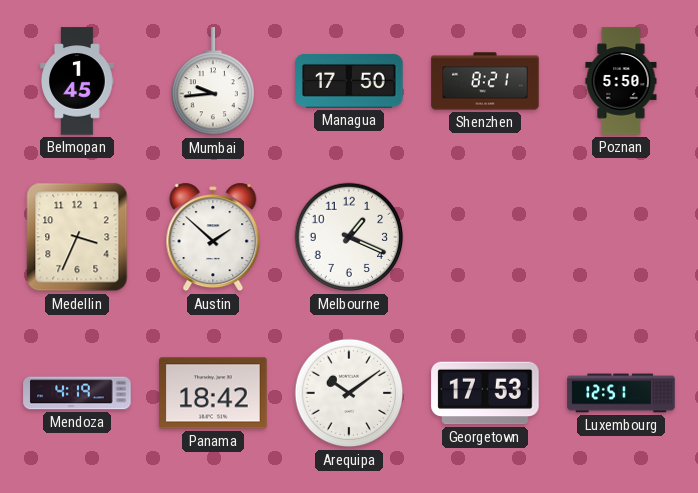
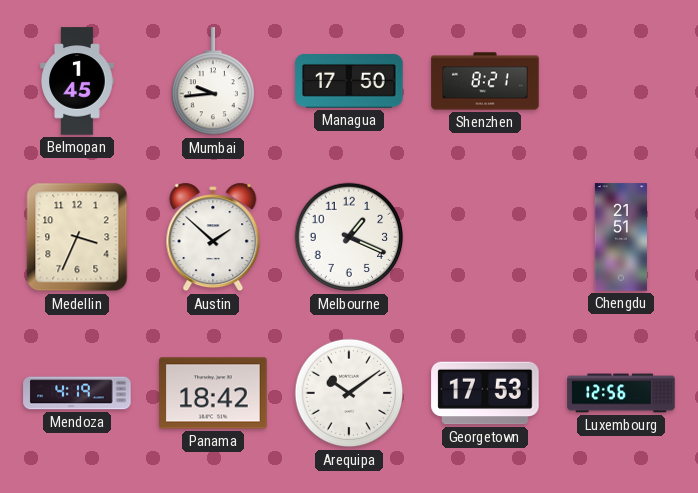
Poznan: 5:50 -> none
Chengdu: none -> 21:51
Luxembourg: 12:51 -> 12:56
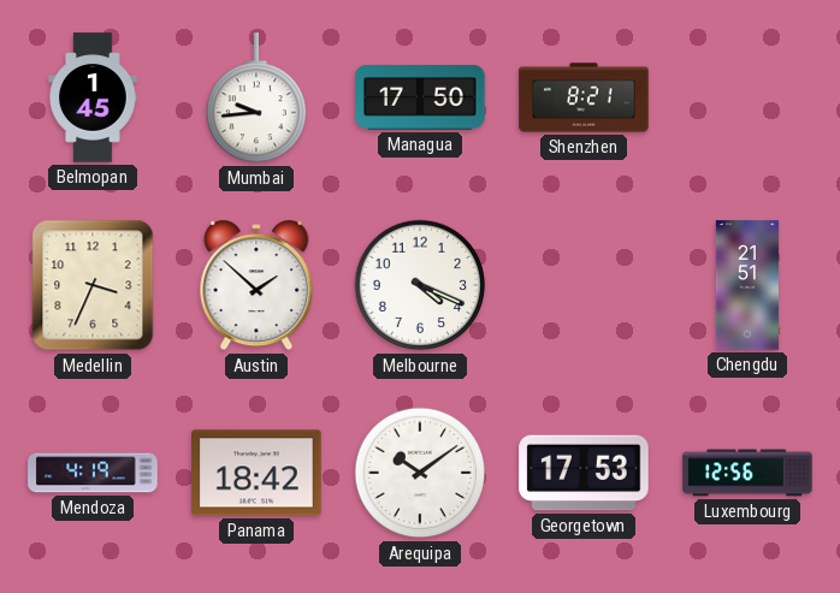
Melbourne: 1:19 -> 4:19
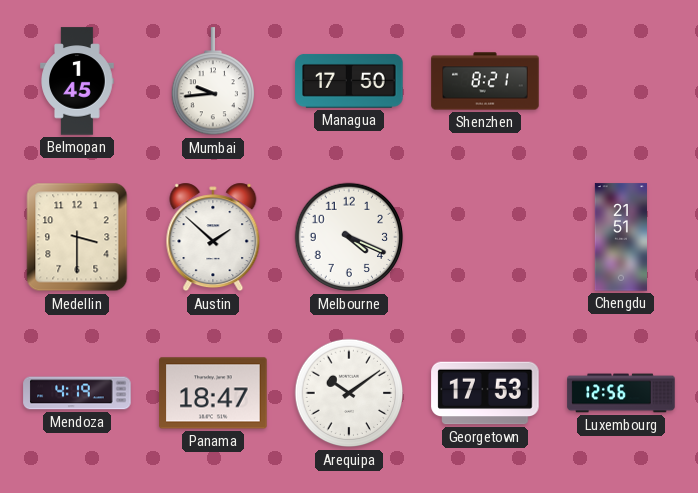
Medellin: 3:34 -> 3:30
Panama: 18:42 -> 18:47
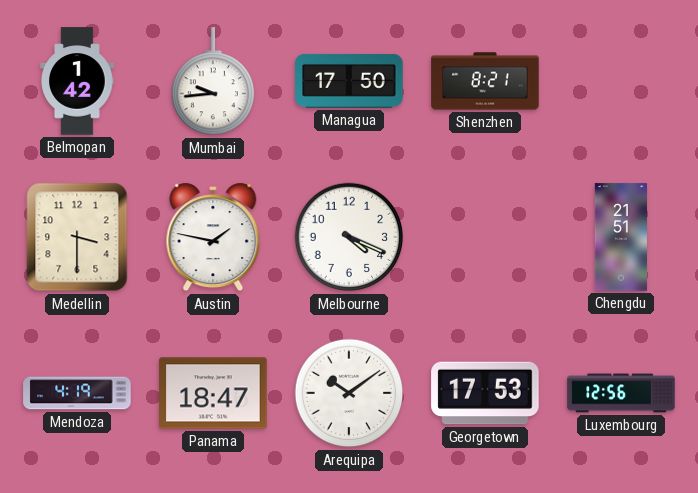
Belmopan: 1:45 -> 1:42
Austin: 1:52 -> 1:47
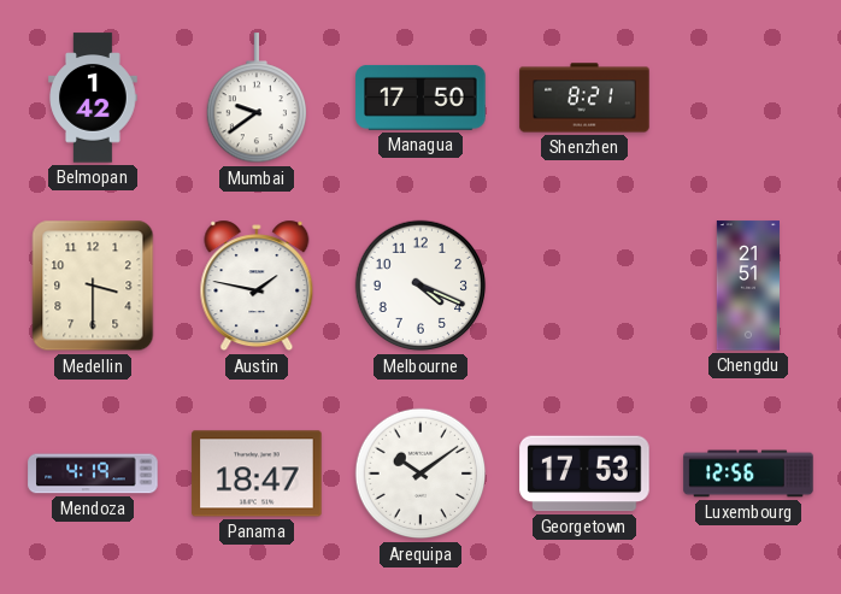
Mumbai: 9:44 -> 9:39
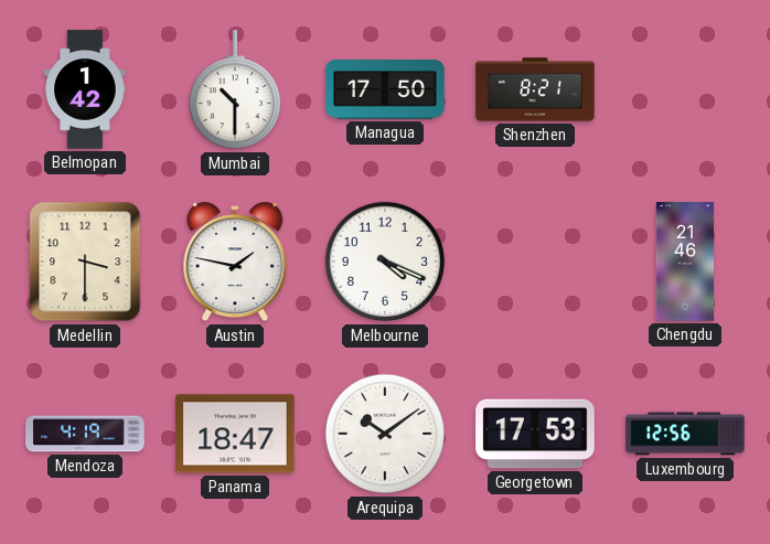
Mumbai: 9:39 -> 10:30
Chengdu: 21:51 -> 21:46
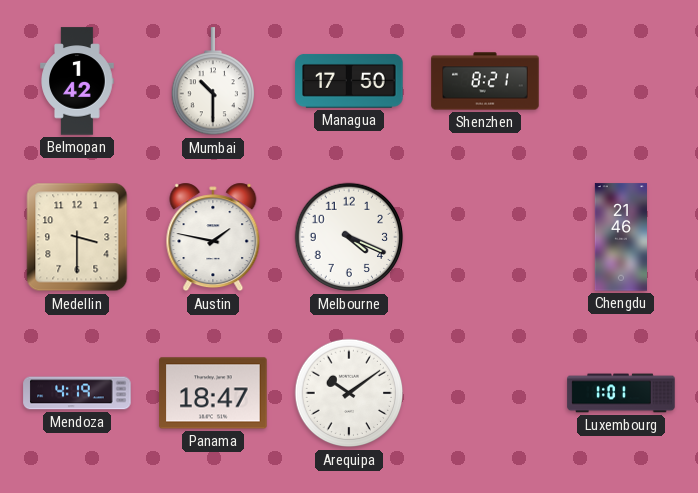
Georgetown: 17:53 -> none
Luxembourg: 12:56 -> 1:01
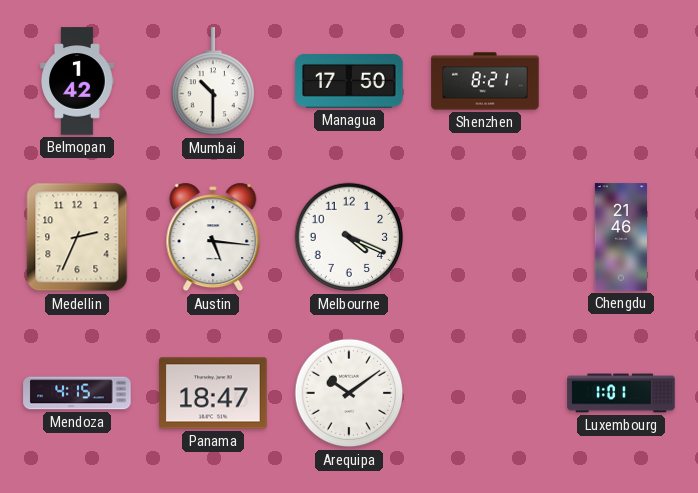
Medellin: 3:30 -> 2:34
Austin: 1:47 -> 5:16
Mendoza: 4:19 -> 4:15
